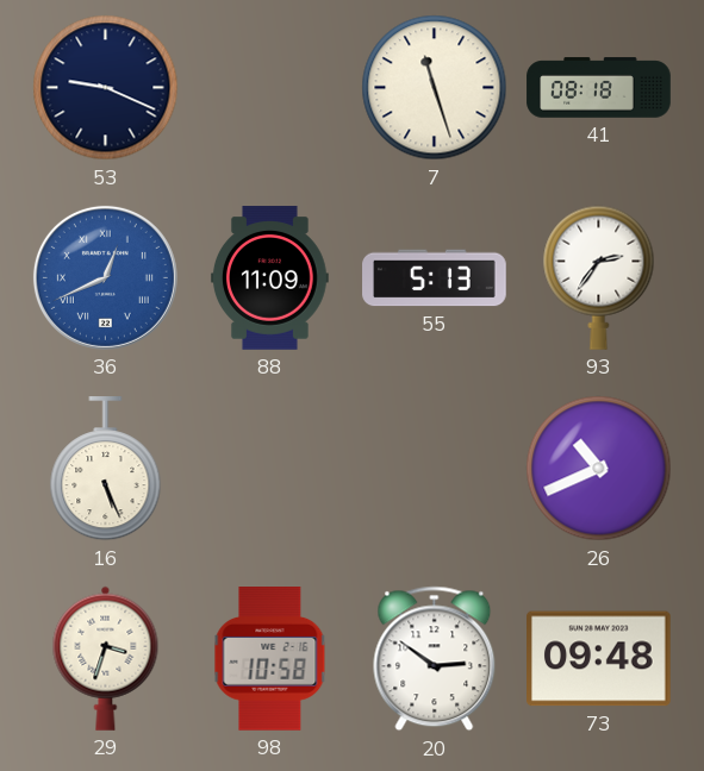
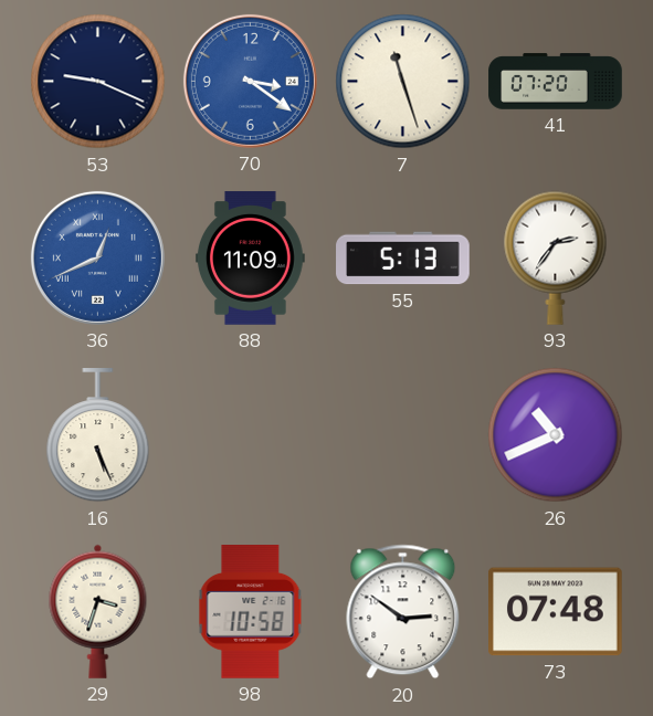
70: none -> 3:21
41: 08:18 -> 07:20
73: 09:48 -> 07:48
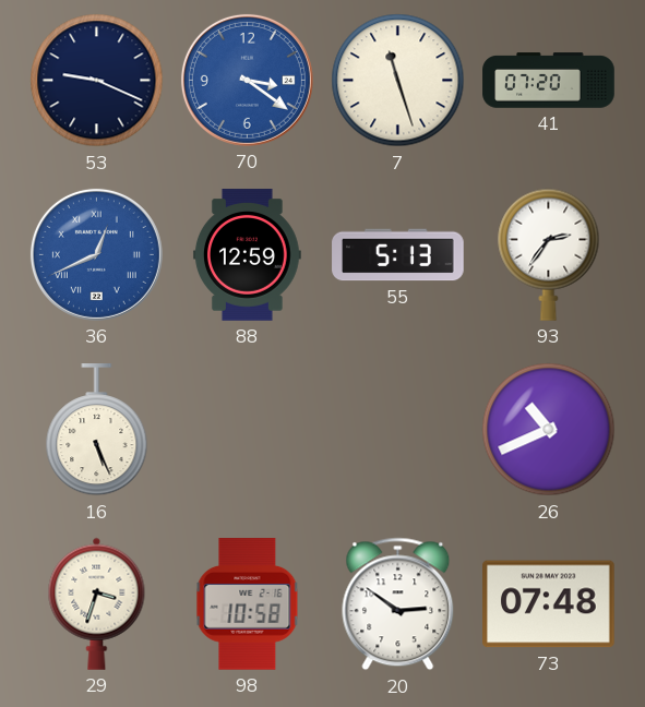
88: 11:09 -> 12:59
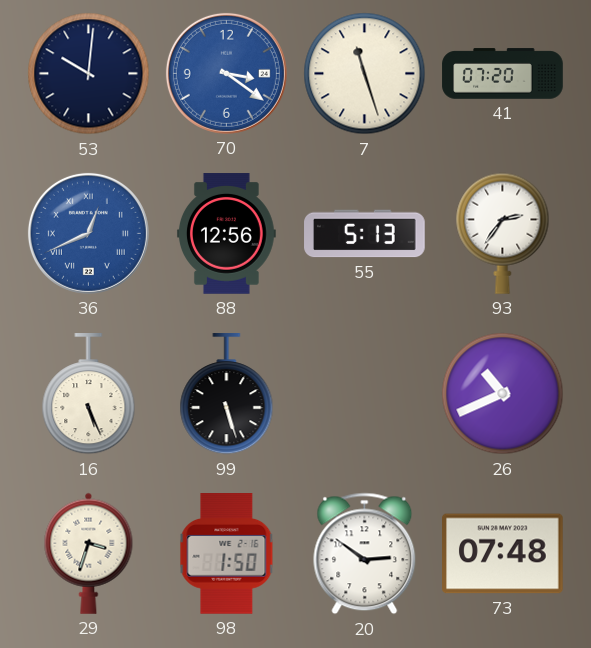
53: 9:19 -> 10:01
88: 12:59 -> 12:56
99: none -> 5:27
98: 10:58 -> 1:50
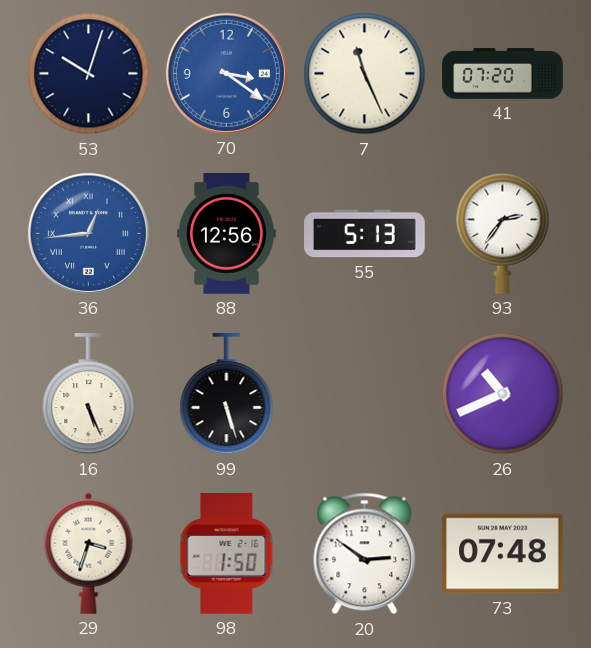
53: 10:01 -> 10:03
7: 11:27 -> 11:26
36: 12:41 -> 12:44
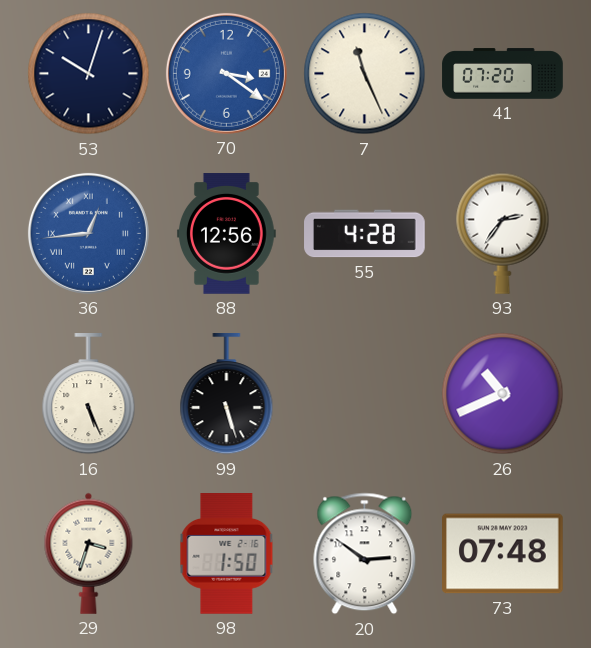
55: 5:13 -> 4:28
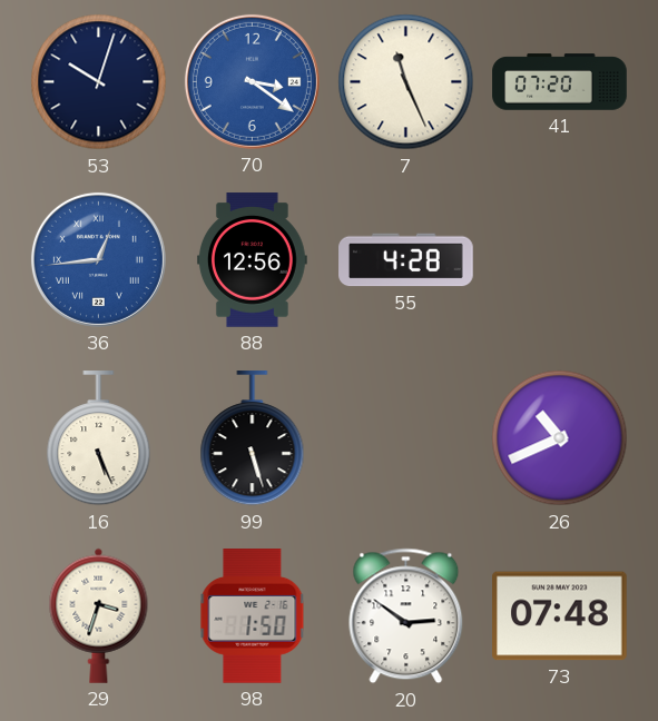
93: 2:36 -> none
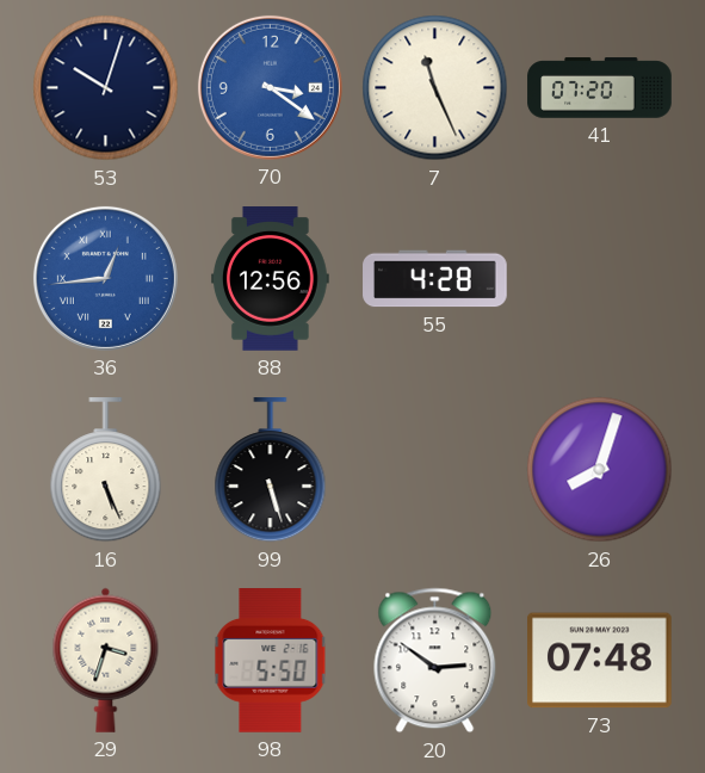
26: 10:41 -> 8:03
98: 1:50 -> 5:50
